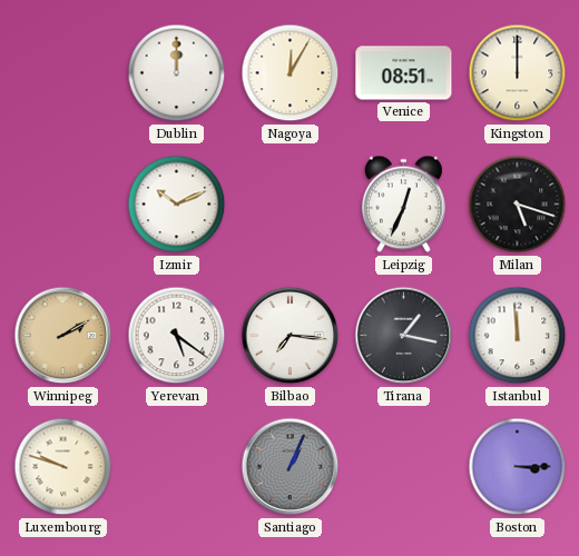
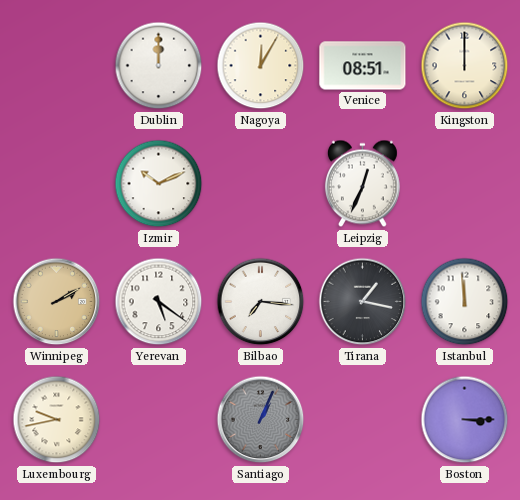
Milan: 5:18 -> none
Luxembourg: 9:48 -> 9:43
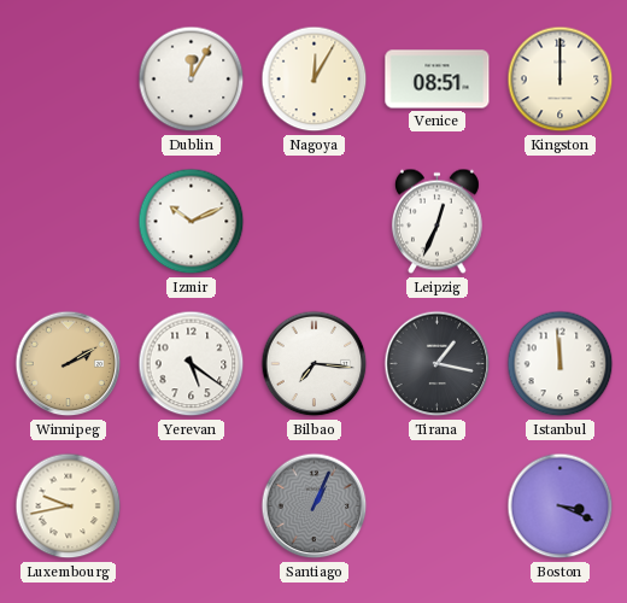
Dublin: 12:00 -> 12:05
Boston: 3:15 -> 3:19
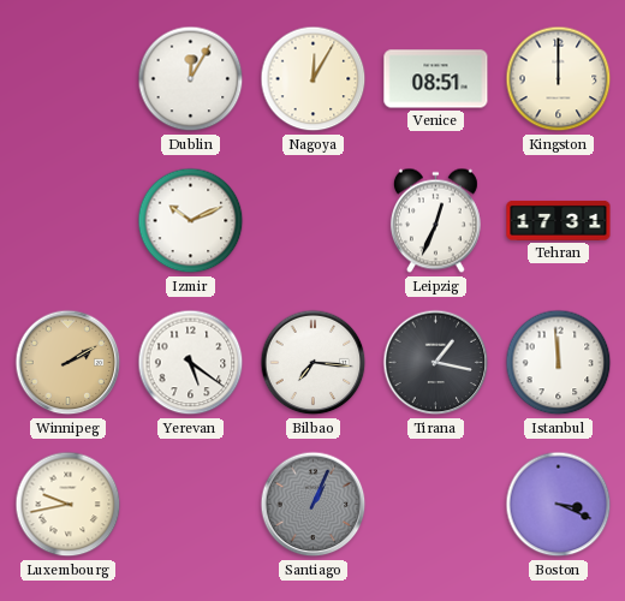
Tehran: none -> 17:31
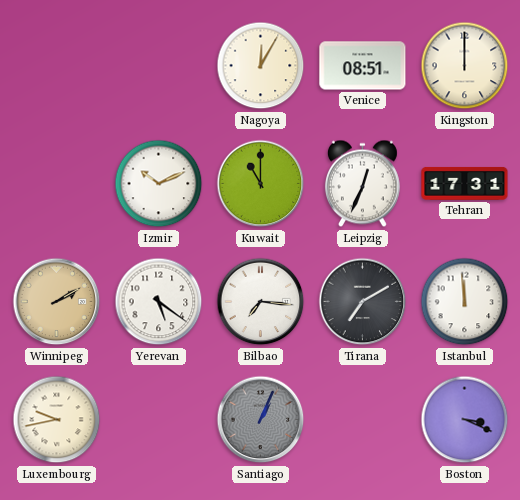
Dublin: 12:05 -> none
Kuwait: none -> 11:00
Tirana: 1:17 -> 7:10
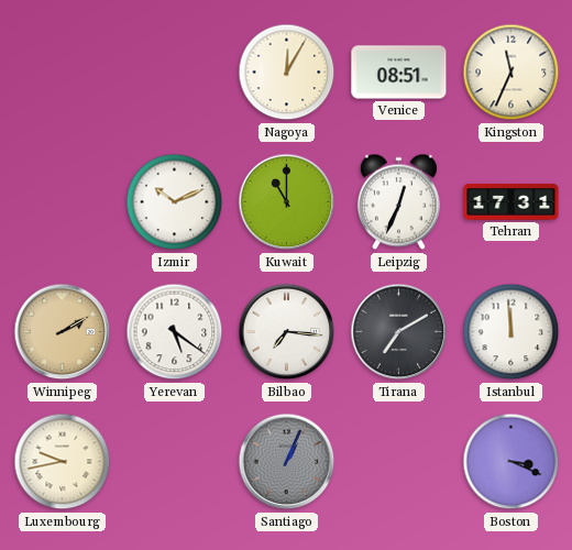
Kingston: 12:00 -> 11:34
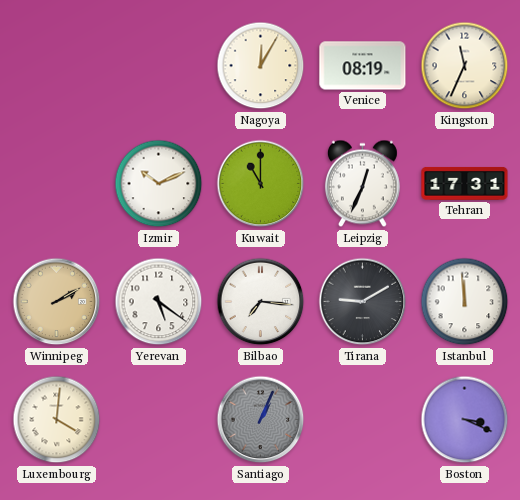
Venice: 08:51 -> 08:19
Tirana: 7:10 -> 9:10
Luxembourg: 9:43 -> 4:01
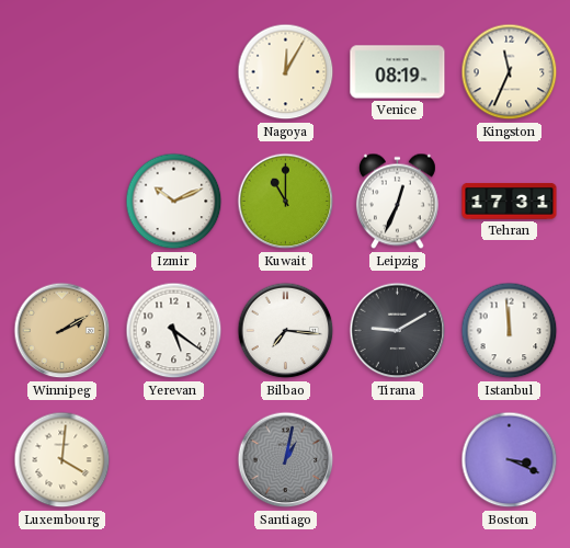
Santiago: 1:04 -> 1:02
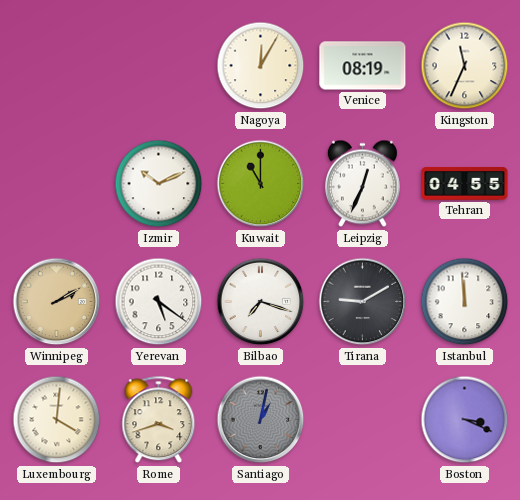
Tehran: 17:31 -> 04:55
Bilbao: 7:16 -> 7:18
Rome: none -> 3:42
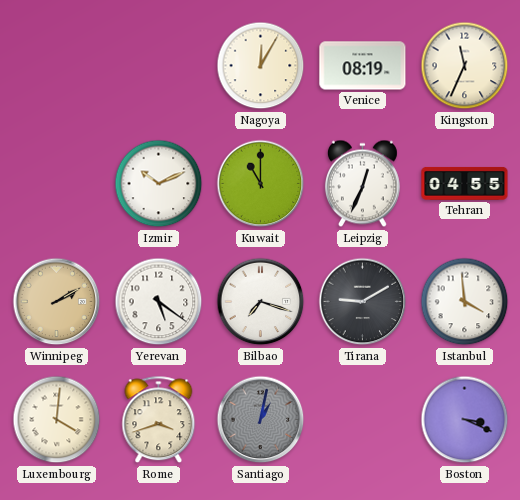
Istanbul: 11:59 -> 3:59
